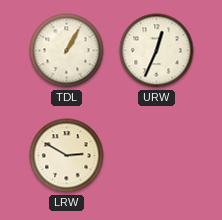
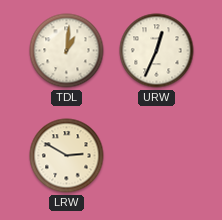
TDL: 1:05 -> 1:01
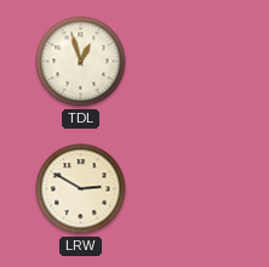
TDL: 1:01 -> 12:57
URW: 12:34 -> none
